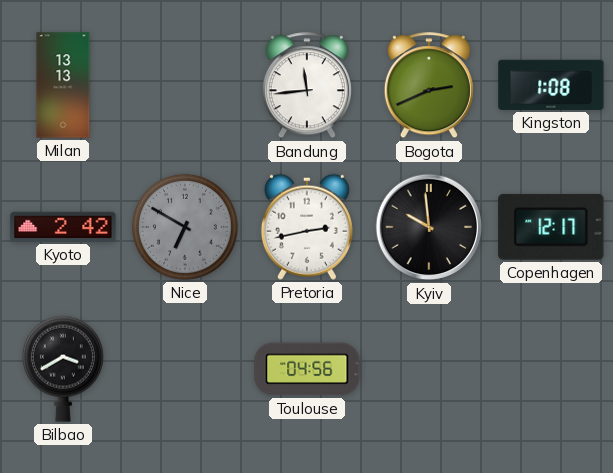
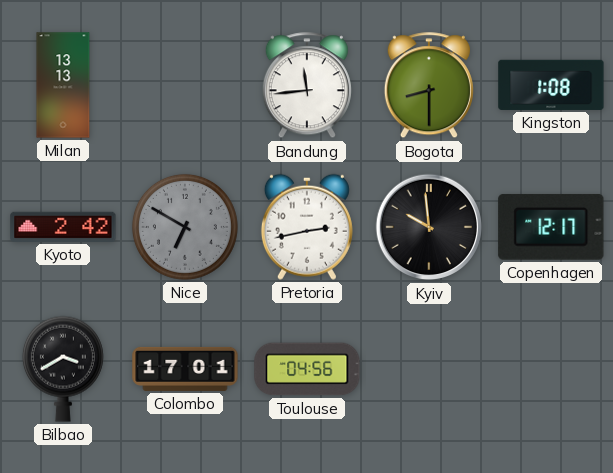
Bogota: 2:41 -> 8:30
Colombo: none -> 17:01
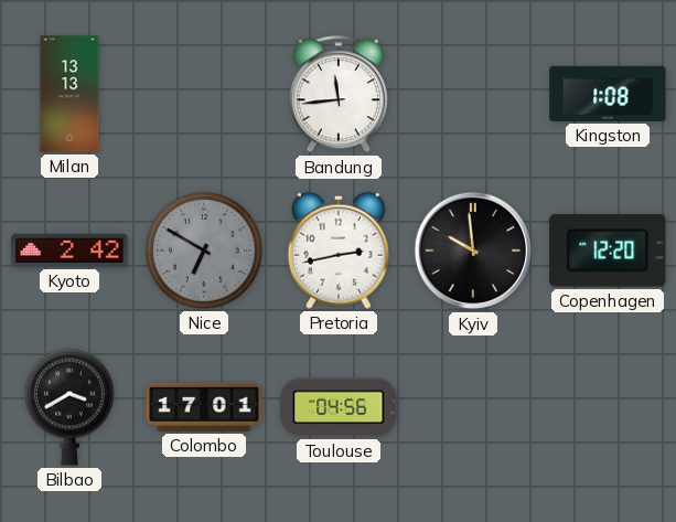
Bogota: 8:30 -> none
Copenhagen: 12:17 -> 12:20
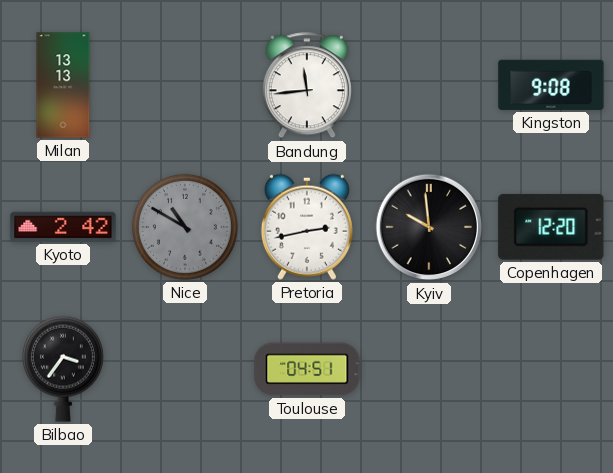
Kingston: 1:08 -> 9:08
Nice: 6:50 -> 10:50
Bilbao: 3:40 -> 3:36
Colombo: 17:01 -> none
Toulouse: 04:56 -> 04:51
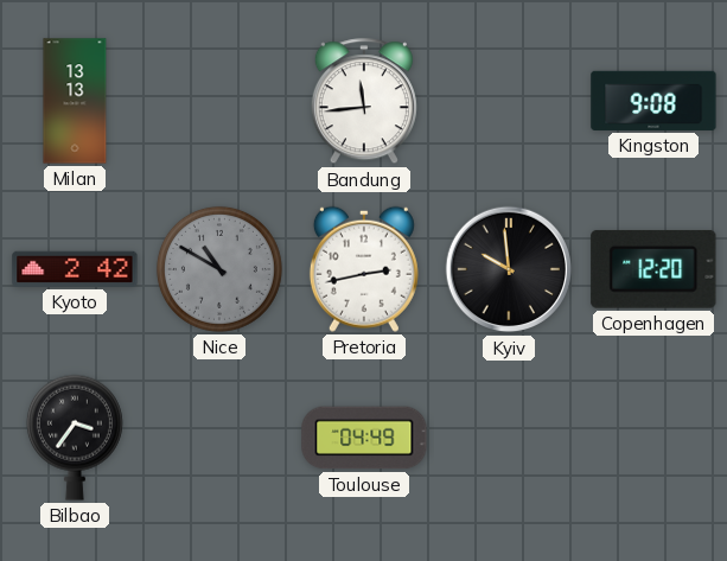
Toulouse: 04:51 -> 04:49
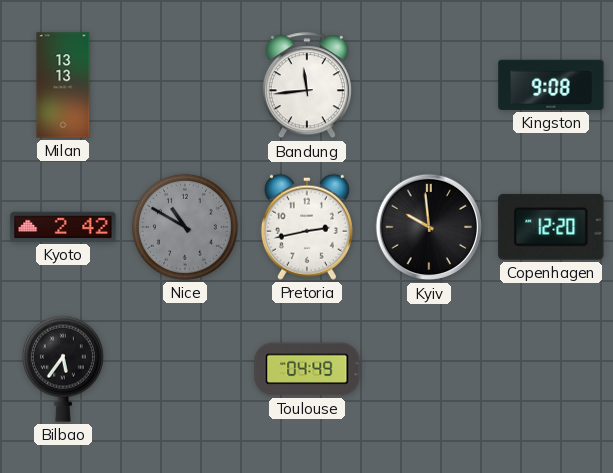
Bilbao: 3:36 -> 5:36
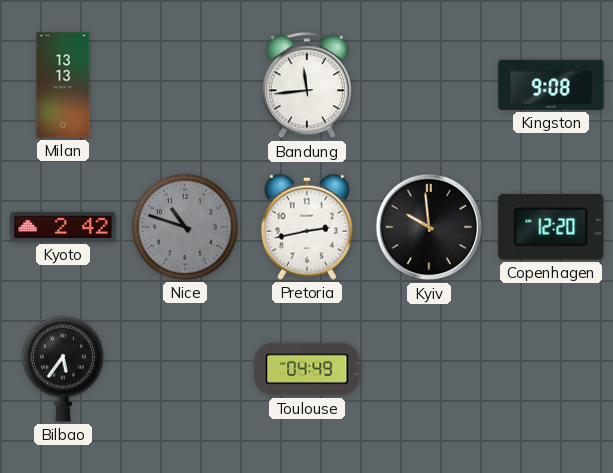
Nice: 10:50 -> 10:48
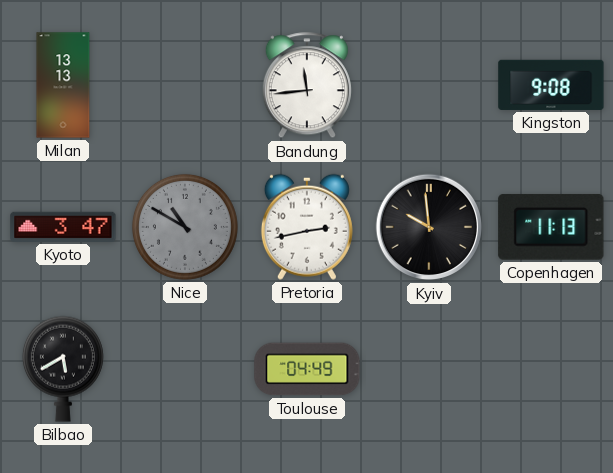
Kyoto: 2:42 -> 3:47
Nice: 10:48 -> 10:50
Copenhagen: 12:20 -> 11:13
Bilbao: 5:36 -> 5:40
